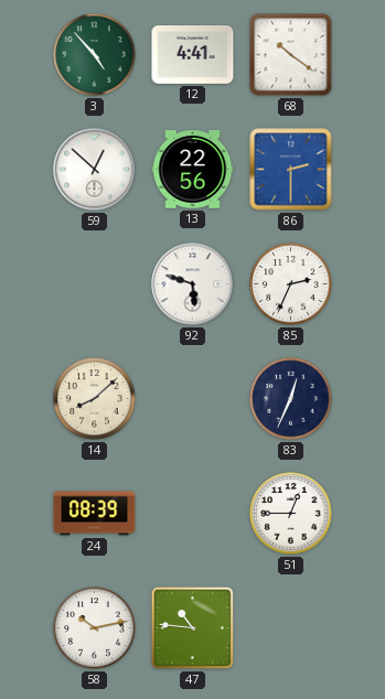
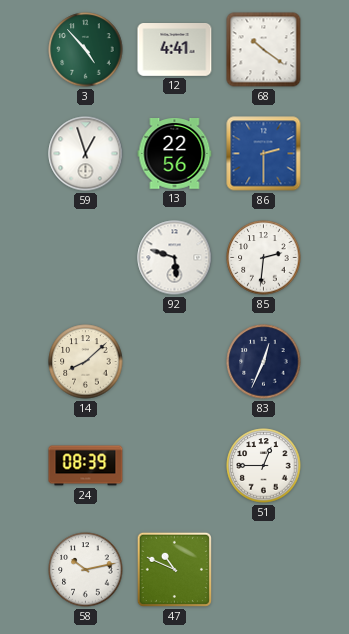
59: 12:52 -> 12:57
85: 2:34 -> 2:31
47: 10:46 -> 10:49
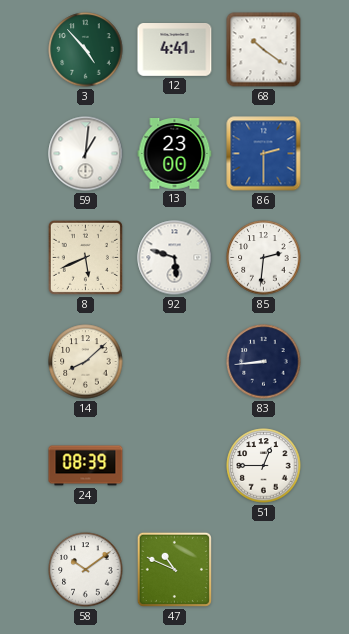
59: 12:57 -> 1:01
13: 22:56 -> 23:00
8: none -> 5:41
83: 12:34 -> 8:44
58: 10:13 -> 10:09
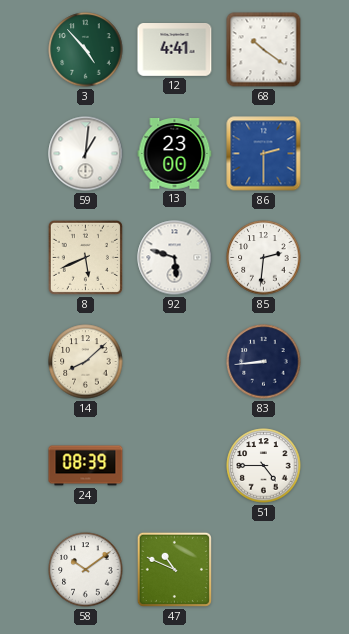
51: 12:45 -> 4:45
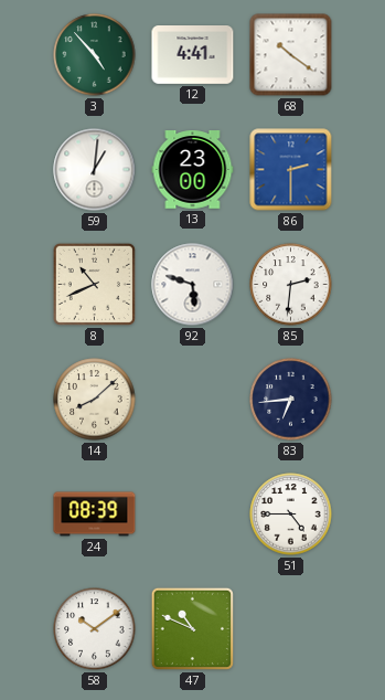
8: 5:41 -> 10:41
83: 8:44 -> 6:44
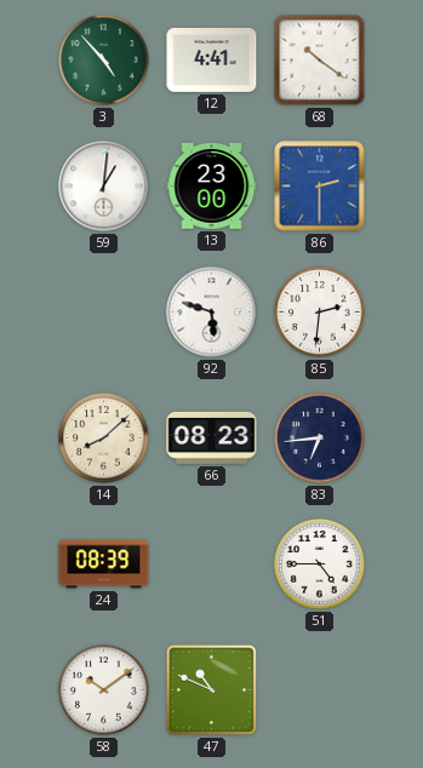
8: 10:41 -> none
66: none -> 08:23
